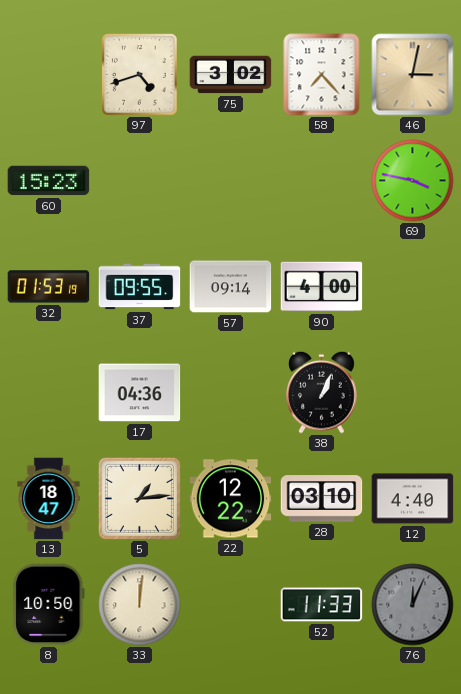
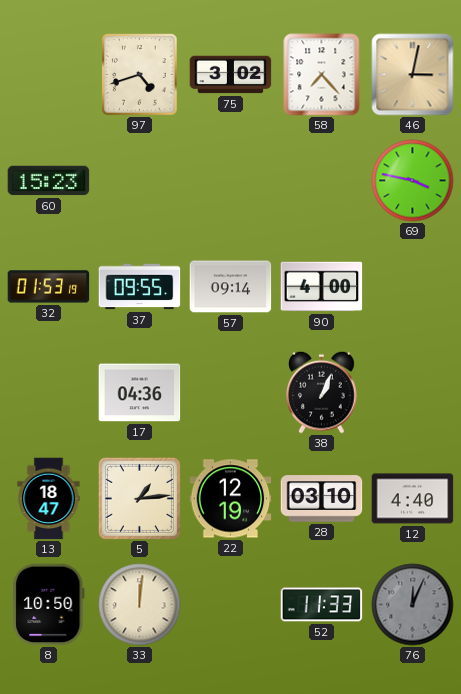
22: 12:22 -> 12:19
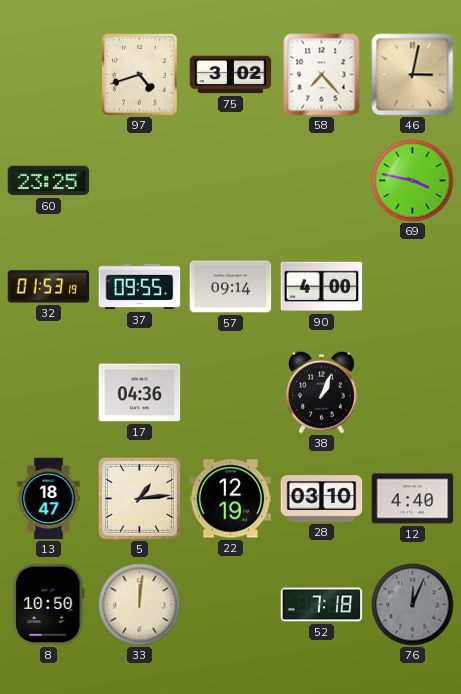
60: 15:23 -> 23:25
52: 11:33 -> 7:18
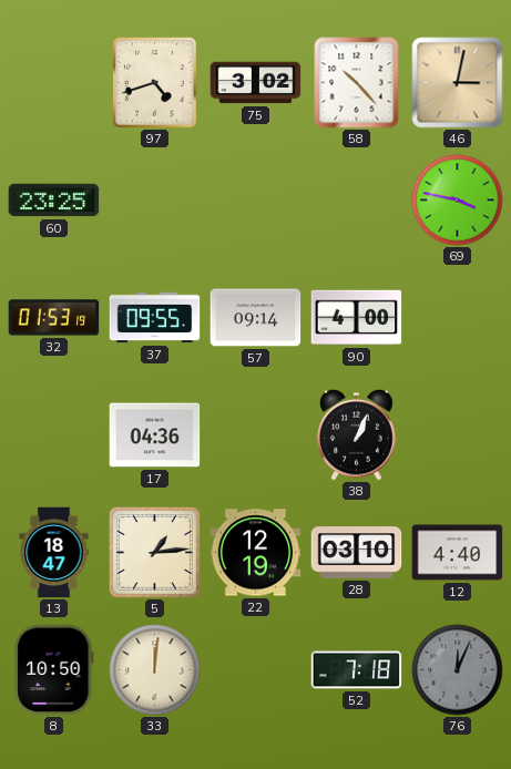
58: 7:23 -> 10:23
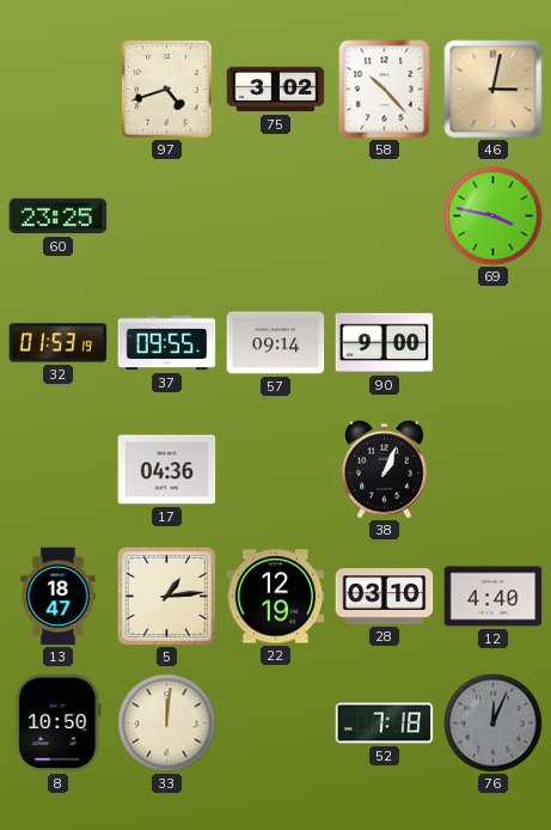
90: 4:00 -> 9:00
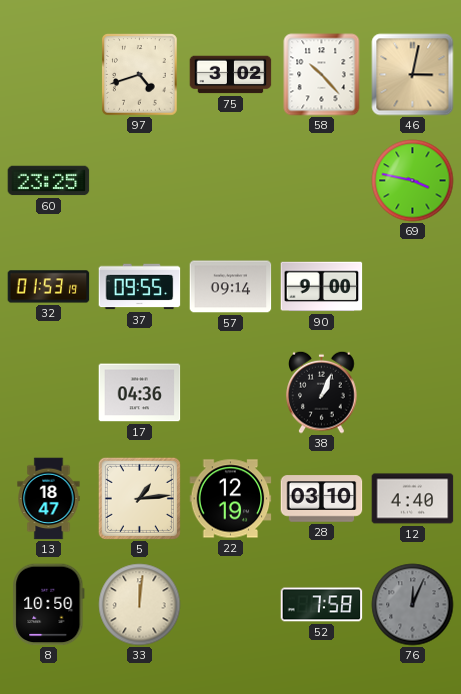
52: 7:18 -> 7:58
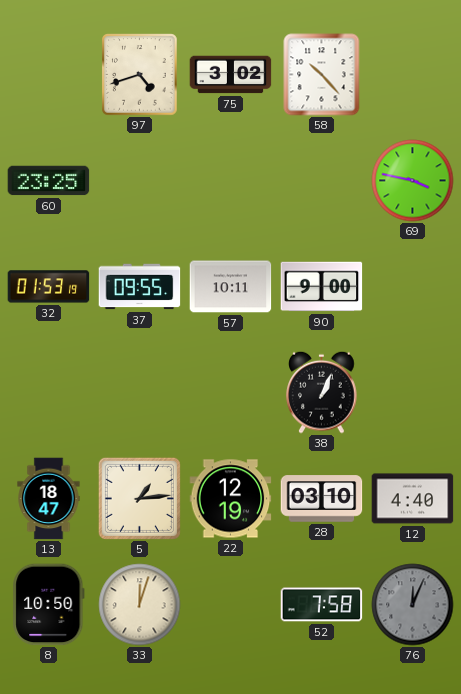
46: 3:02 -> none
57: 09:14 -> 10:11
17: 04:36 -> none
33: 12:01 -> 12:03
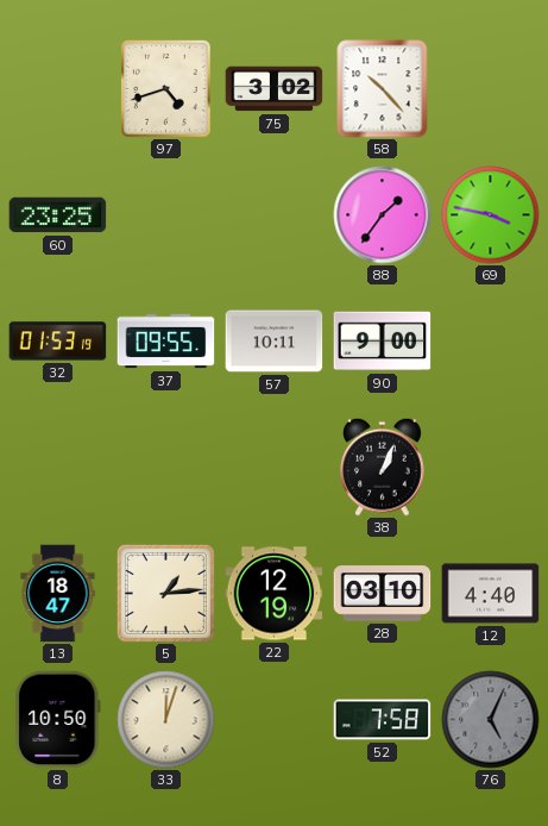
88: none -> 1:36
76: 12:04 -> 5:04
